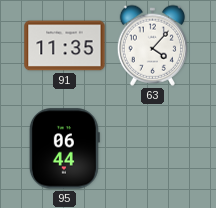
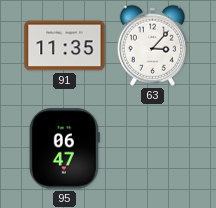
63: 4:07 -> 3:07
95: 06:44 -> 06:47
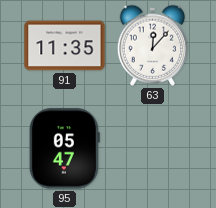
63: 3:07 -> 12:07
95: 06:47 -> 05:47
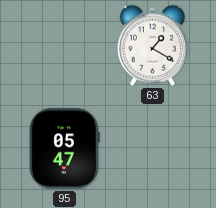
91: 11:35 -> none
63: 12:07 -> 1:20
